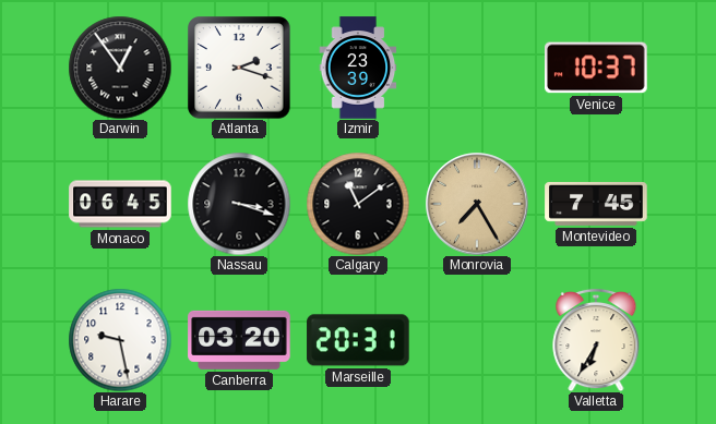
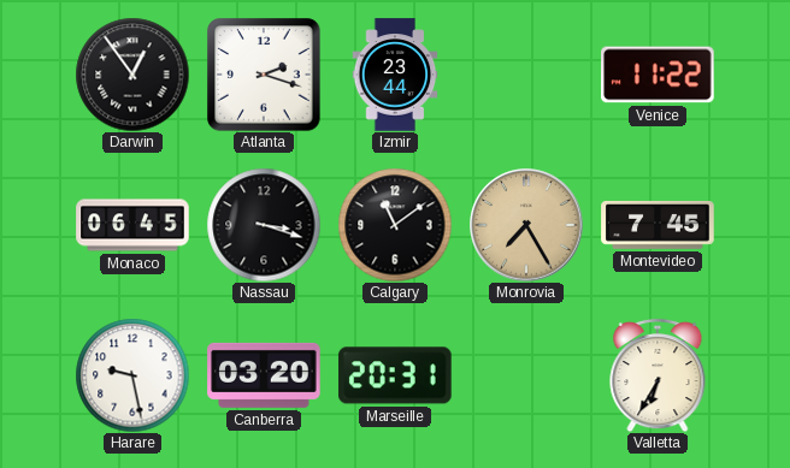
Izmir: 23:39 -> 23:44
Venice: 10:37 -> 11:22
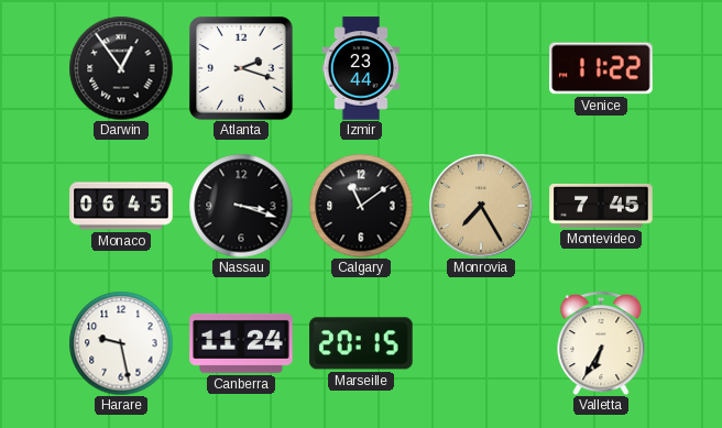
Canberra: 03:20 -> 11:24
Marseille: 20:31 -> 20:15
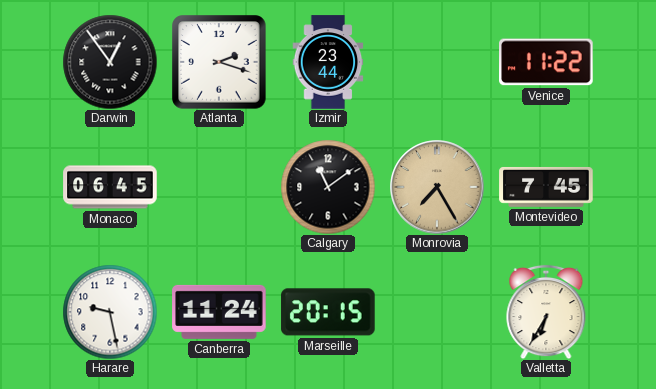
Nassau: 3:18 -> none
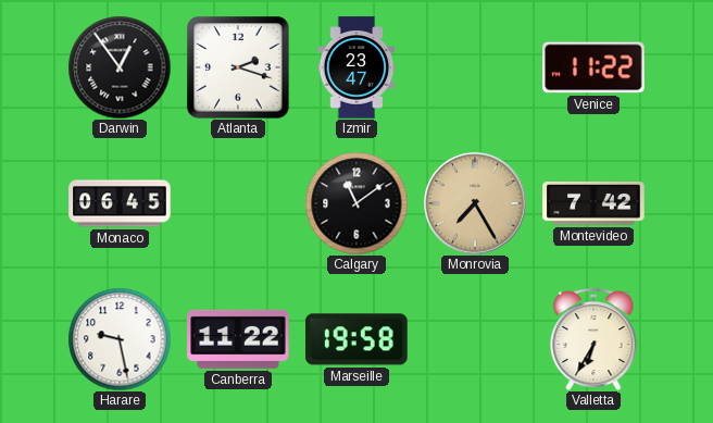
Izmir: 23:44 -> 23:47
Montevideo: 7:45 -> 7:42
Canberra: 11:24 -> 11:22
Marseille: 20:15 -> 19:58
